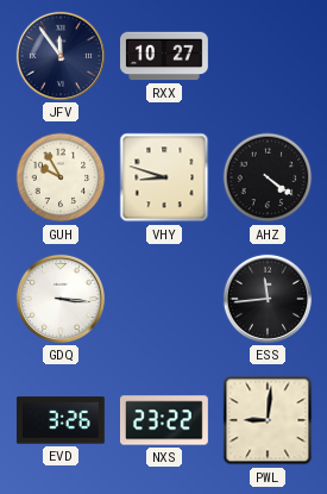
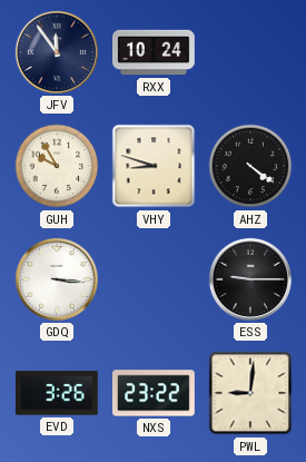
RXX: 10:27 -> 10:24
ESS: 11:44 -> 9:15
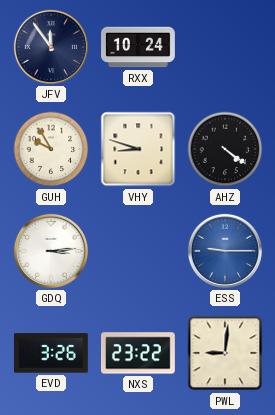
GDQ: 3:16 -> 3:14
ESS dial: black -> blue
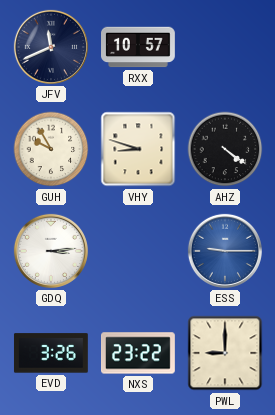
JFV: 11:54 -> 11:41
RXX: 10:24 -> 10:57
PWL: 9:01 -> 9:00
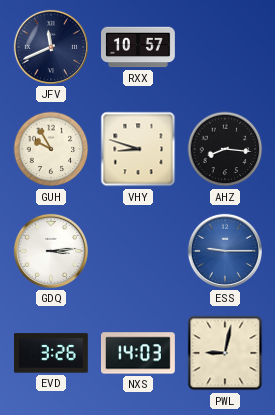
AHZ: 4:21 -> 8:16
NXS: 23:22 -> 14:03
PWL: 9:00 -> 9:02
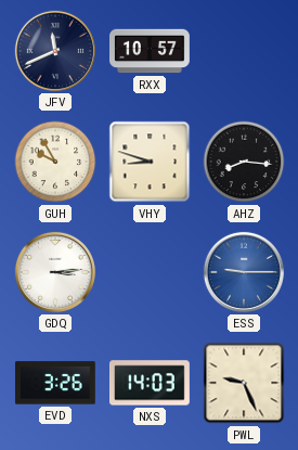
PWL: 9:02 -> 9:26
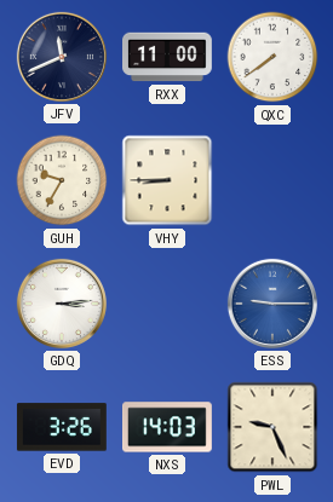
RXX: 10:57 -> 11:00
QXC: none -> 7:39
GUH: 9:55 -> 9:35
VHY: 8:48 -> 8:45
AHZ: 8:16 -> none
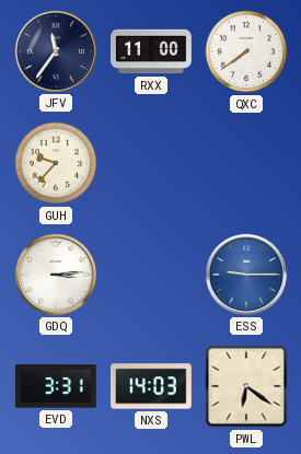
JFV: 11:41 -> 11:36
GUH: 9:35 -> 9:37
VHY: 8:45 -> none
EVD: 3:26 -> 3:31
PWL: 9:26 -> 6:21
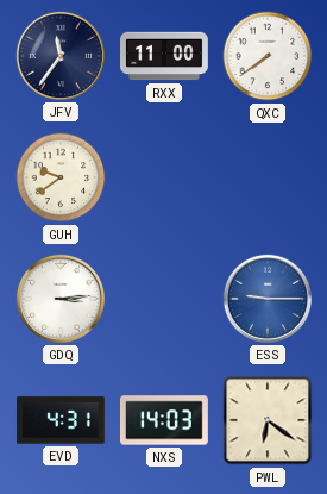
GUH: 9:37 -> 9:39
EVD: 3:31 -> 4:31
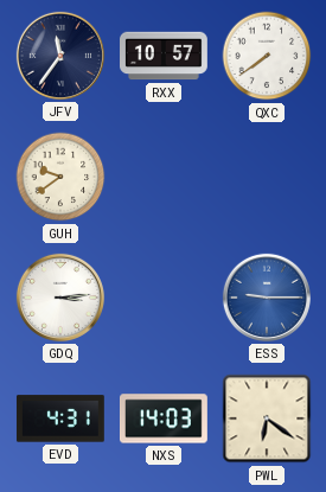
RXX: 11:00 -> 10:57
